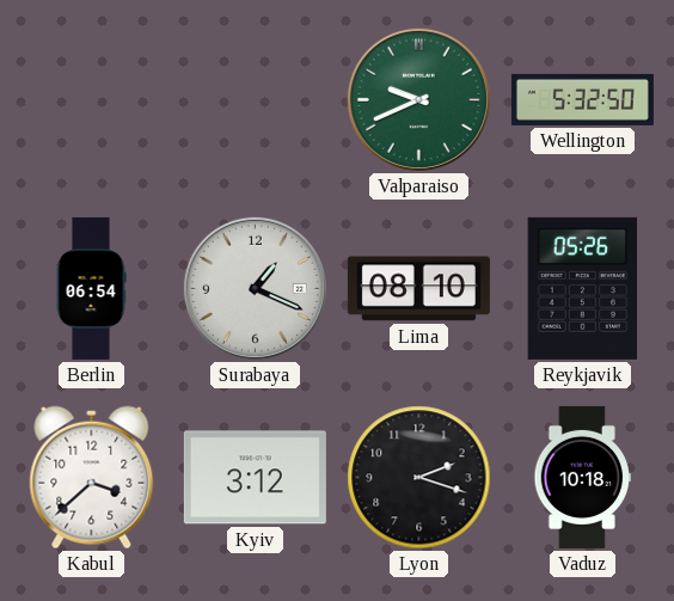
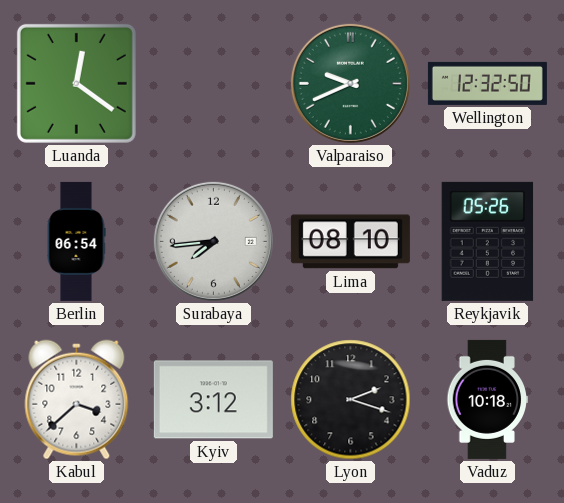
Luanda: none -> 12:21
Wellington: 5:32 -> 12:32
Surabaya: 1:19 -> 7:44
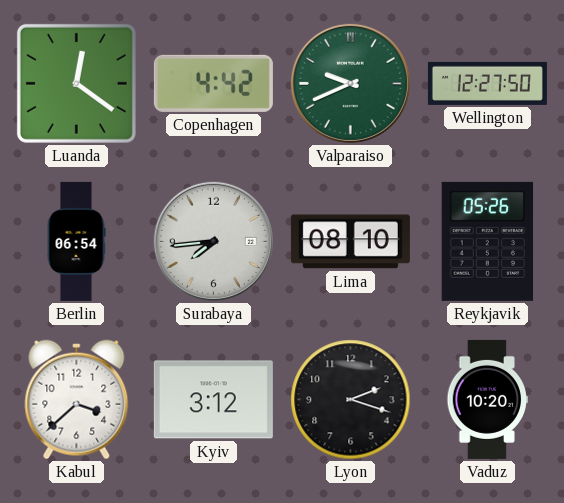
Copenhagen: none -> 4:42
Wellington: 12:32 -> 12:27
Vaduz: 10:18 -> 10:20
